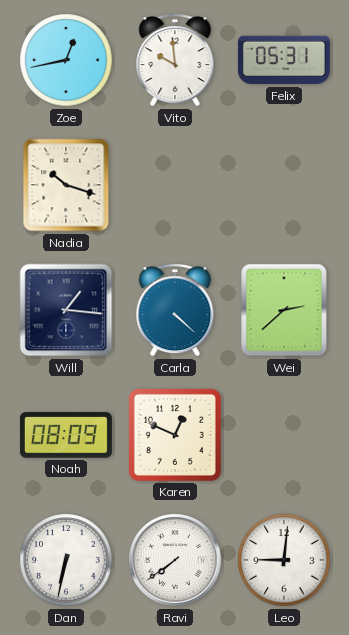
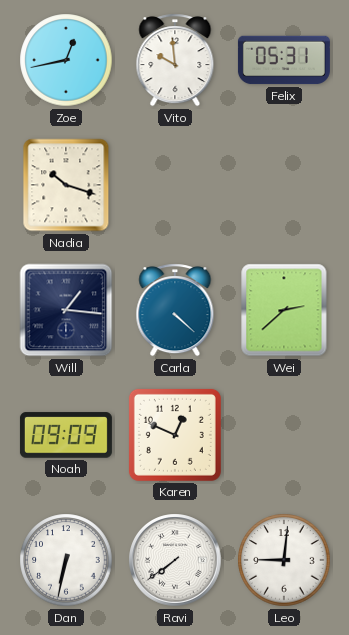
Noah: 08:09 -> 09:09
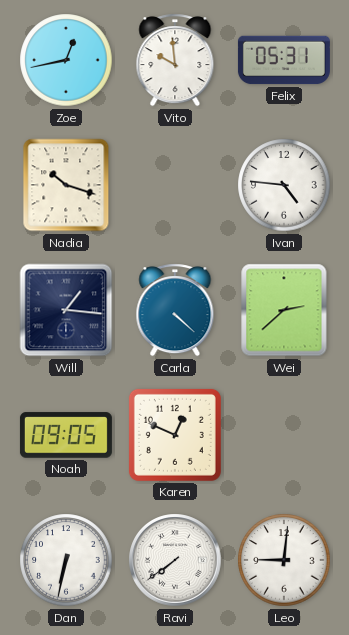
Ivan: none -> 4:46
Noah: 09:09 -> 09:05
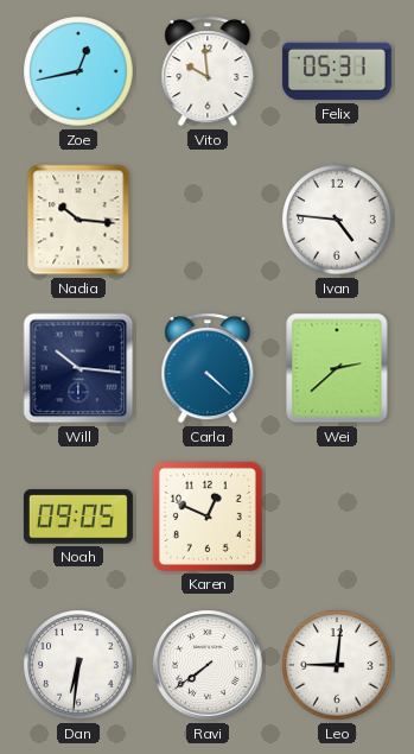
Nadia: 10:18 -> 10:16
Will: 1:16 -> 10:16
Dan: 6:32 -> 6:31
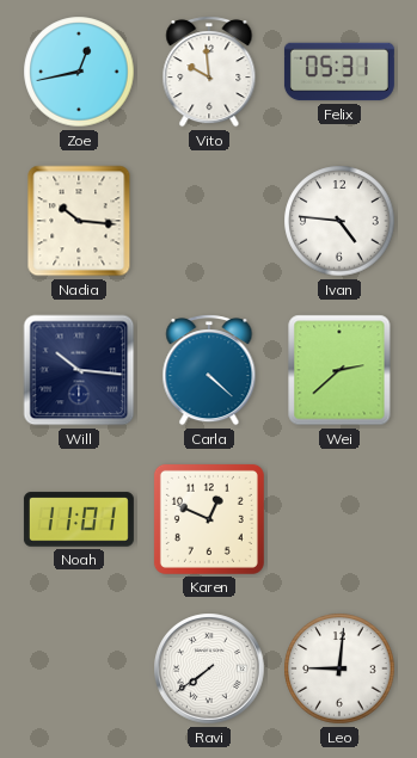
Noah: 09:05 -> 11:01
Dan: 6:31 -> none
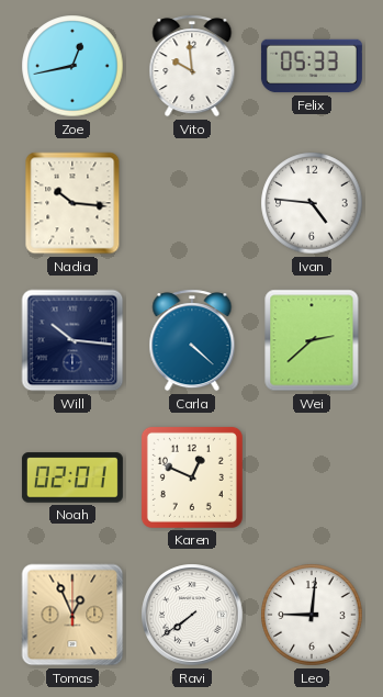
Felix: 05:31 -> 05:33
Noah: 11:01 -> 02:01
Tomas: none -> 12:56
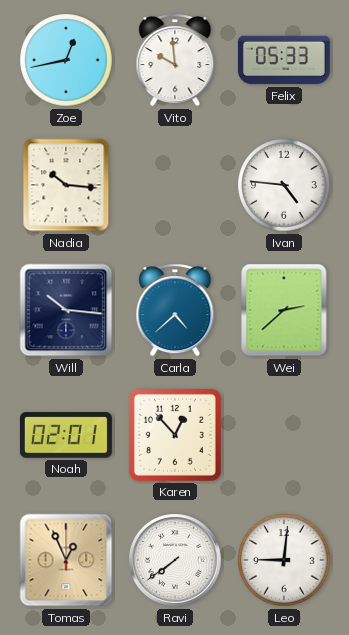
Carla: 4:22 -> 4:38
Karen: 12:49 -> 12:53
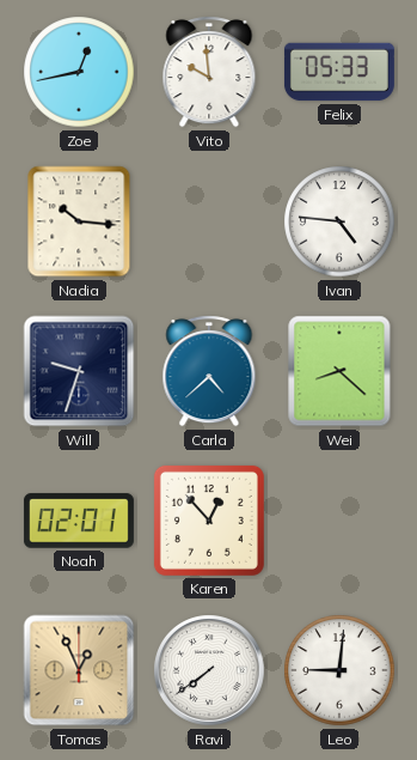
Will: 10:16 -> 9:33
Wei: 2:38 -> 8:22
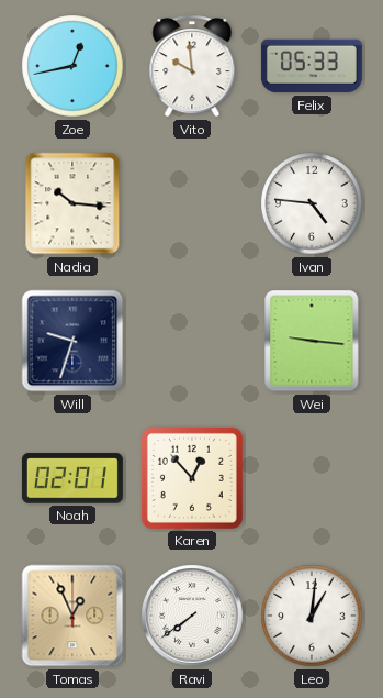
Carla: 4:38 -> none
Wei: 8:22 -> 9:16
Leo: 9:01 -> 1:01
